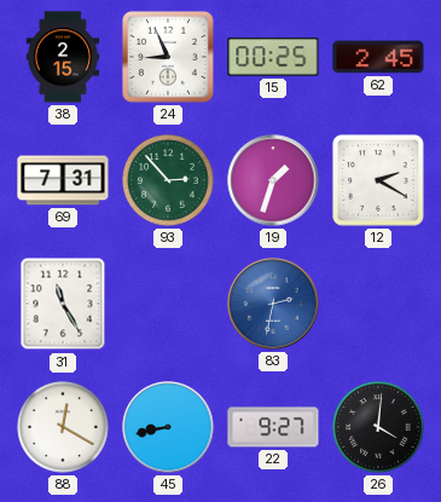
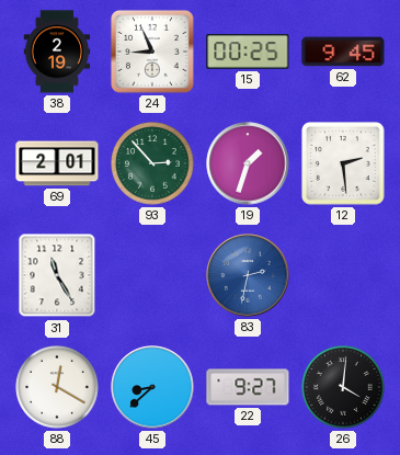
38: 2:15 -> 2:19
62: 2:45 -> 9:45
69: 7:31 -> 2:01
12: 2:20 -> 2:29
45: 8:43 -> 8:38
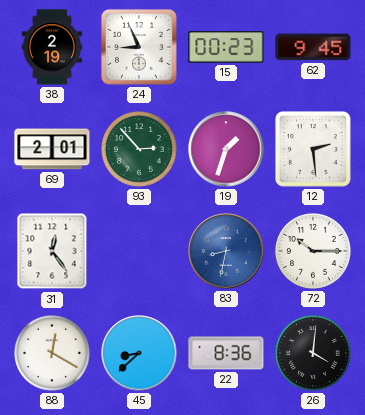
15: 00:25 -> 00:23
31: 11:25 -> 12:24
83: 2:32 -> 8:32
72: none -> 10:15
22: 9:27 -> 8:36
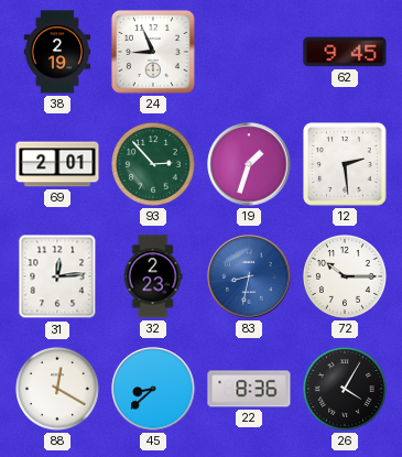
15: 00:23 -> none
31: 12:24 -> 12:14
32: none -> 2:23
26: 4:01 -> 4:05
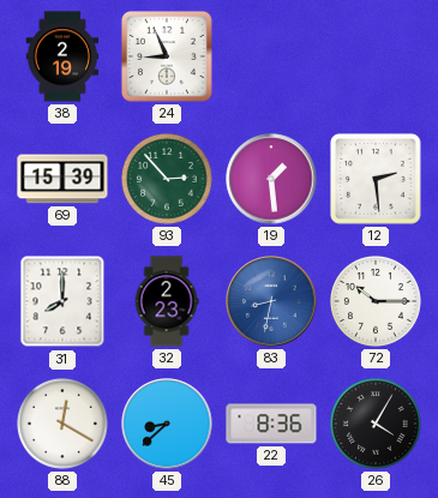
62: 9:45 -> none
69: 2:01 -> 15:39
19: 1:33 -> 1:29
31: 12:14 -> 8:00
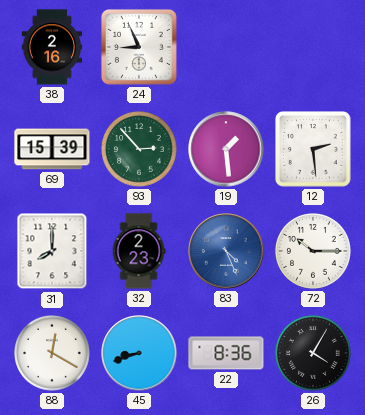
38: 2:19 -> 2:16
83: 8:32 -> 4:26
45: 8:38 -> 8:42
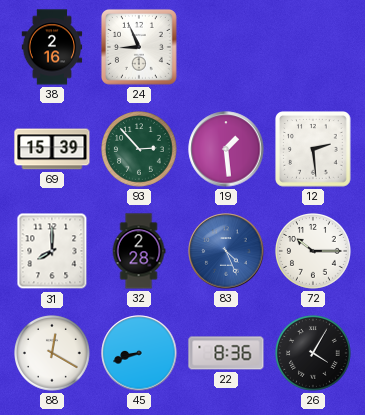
32: 2:23 -> 2:28
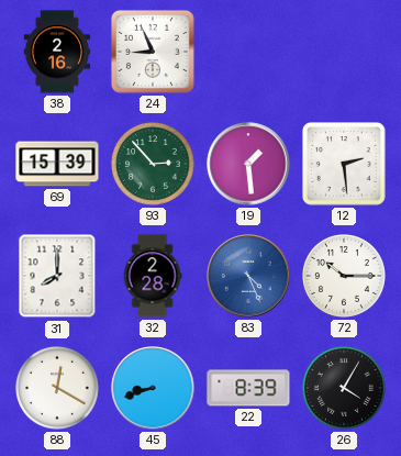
22: 8:36 -> 8:39
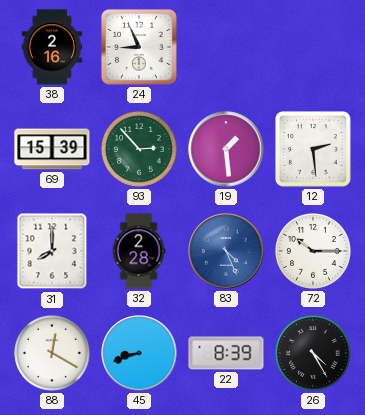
26: 4:05 -> 4:25
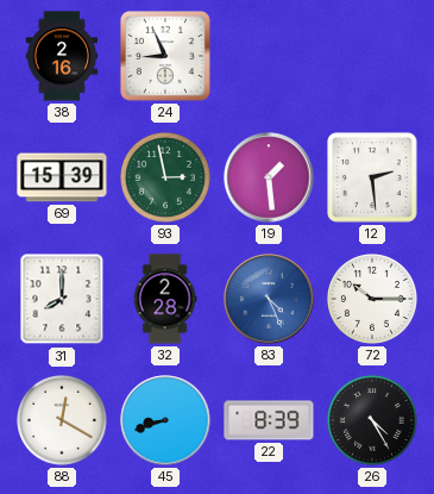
93: 2:53 -> 2:58
